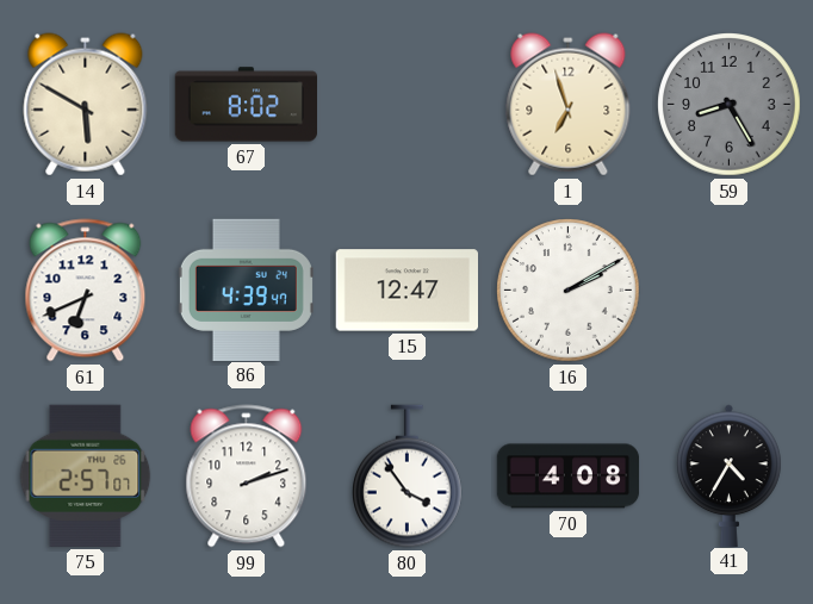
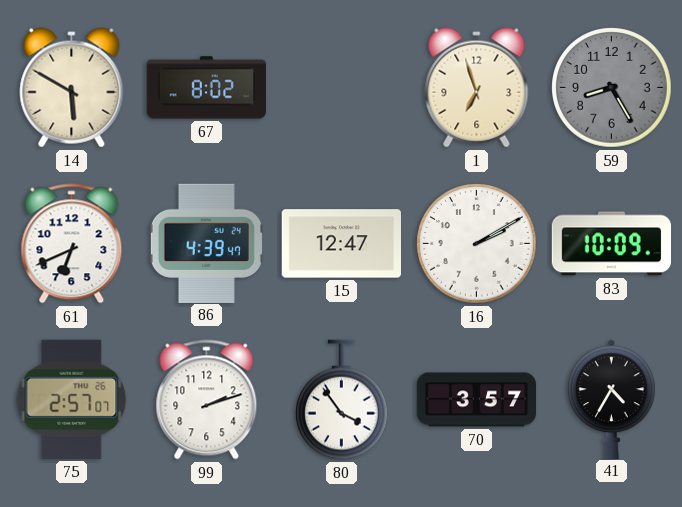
83: none -> 10:09
70: 4:08 -> 3:57
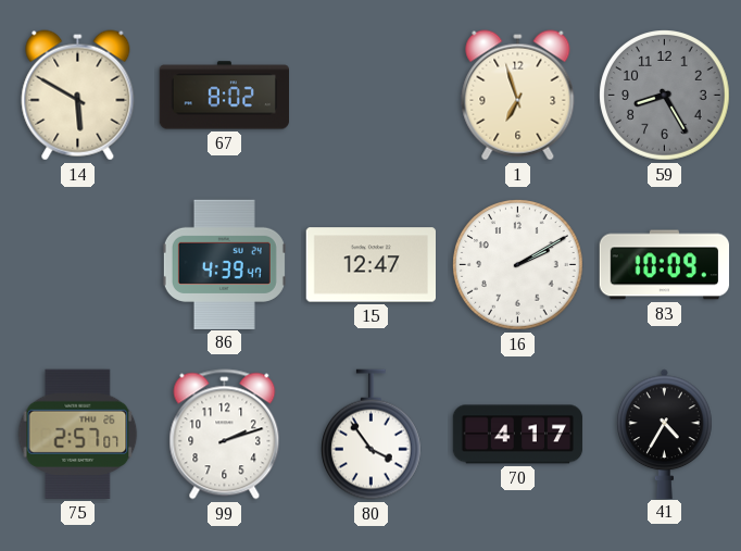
61: 6:41 -> none
70: 3:57 -> 4:17
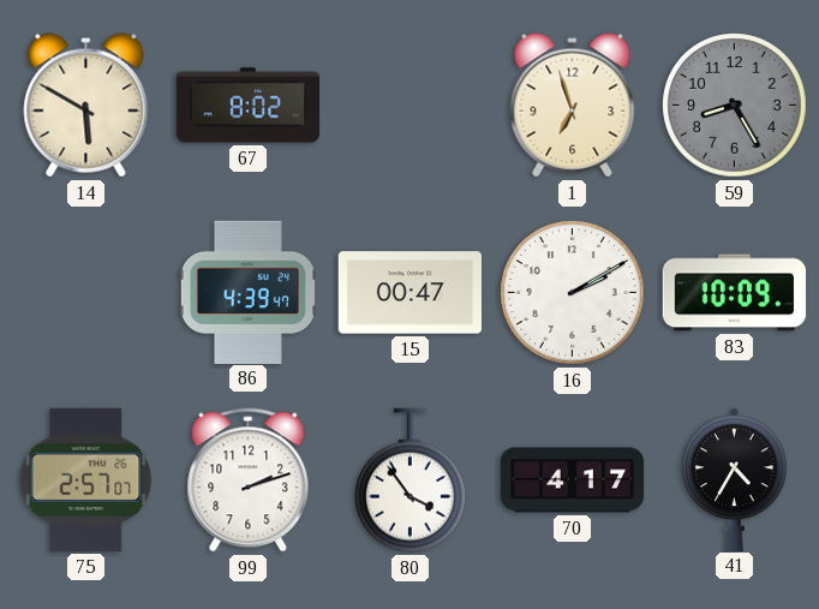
15: 12:47 -> 00:47
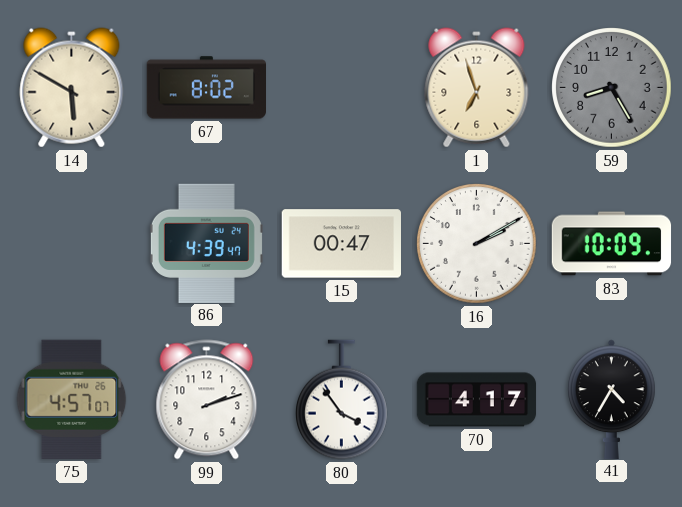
75: 2:57 -> 4:57
